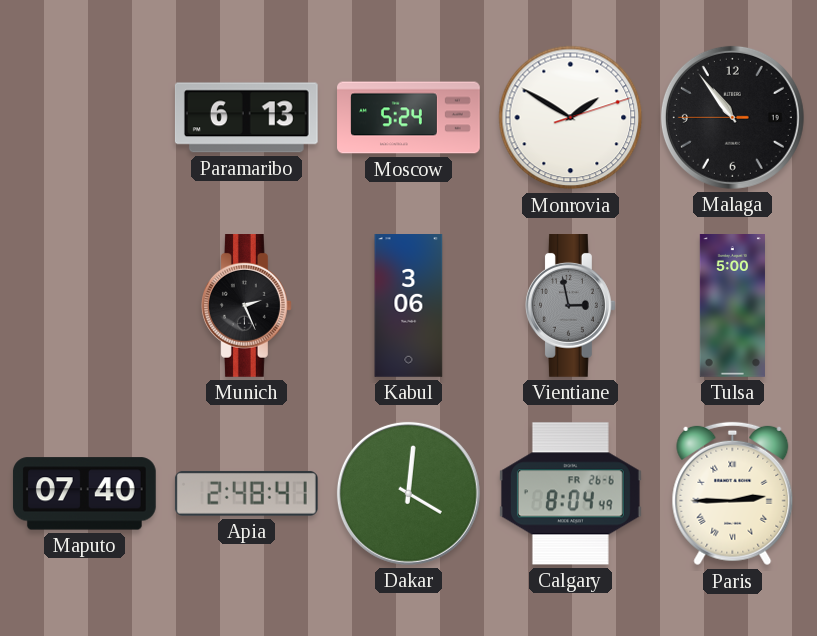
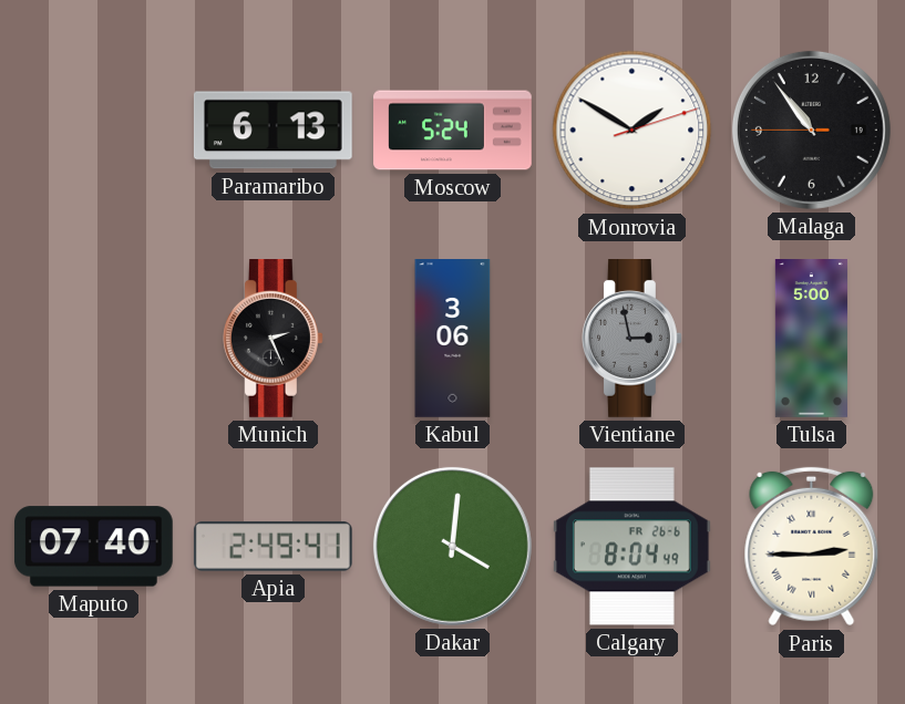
Apia: 2:48 -> 2:49
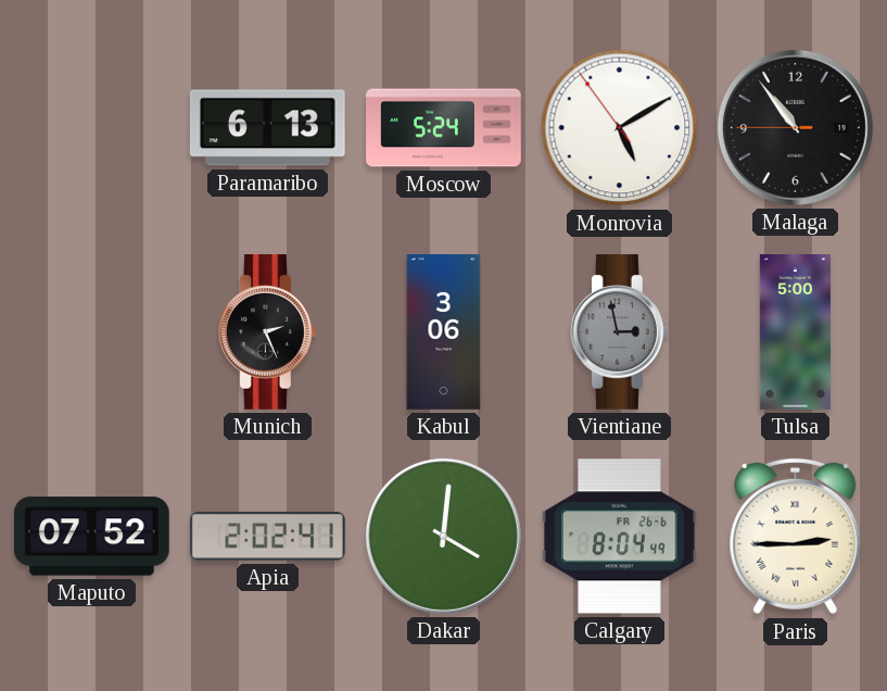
Monrovia: 1:50 -> 5:09
Maputo: 07:40 -> 07:52
Apia: 2:49 -> 2:02
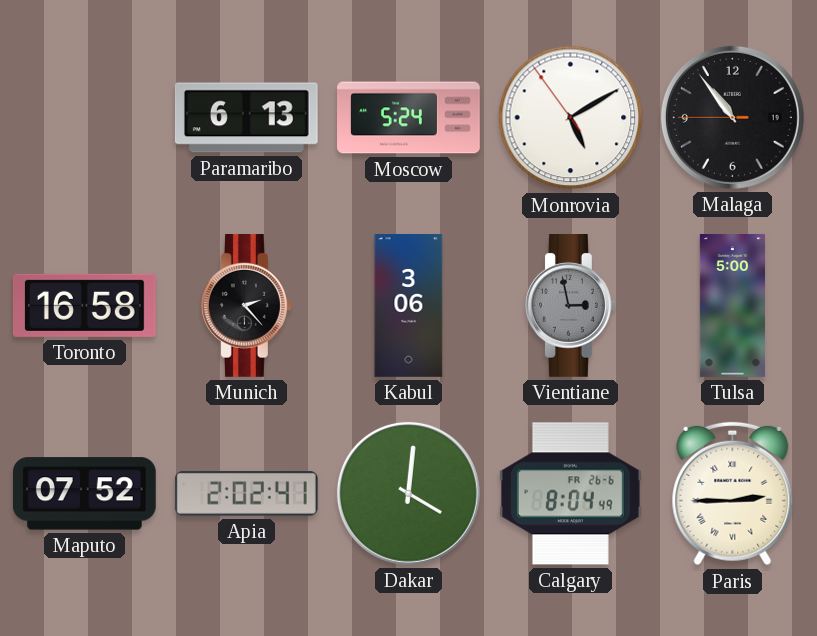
Toronto: none -> 16:58
Munich: 2:26 -> 2:23
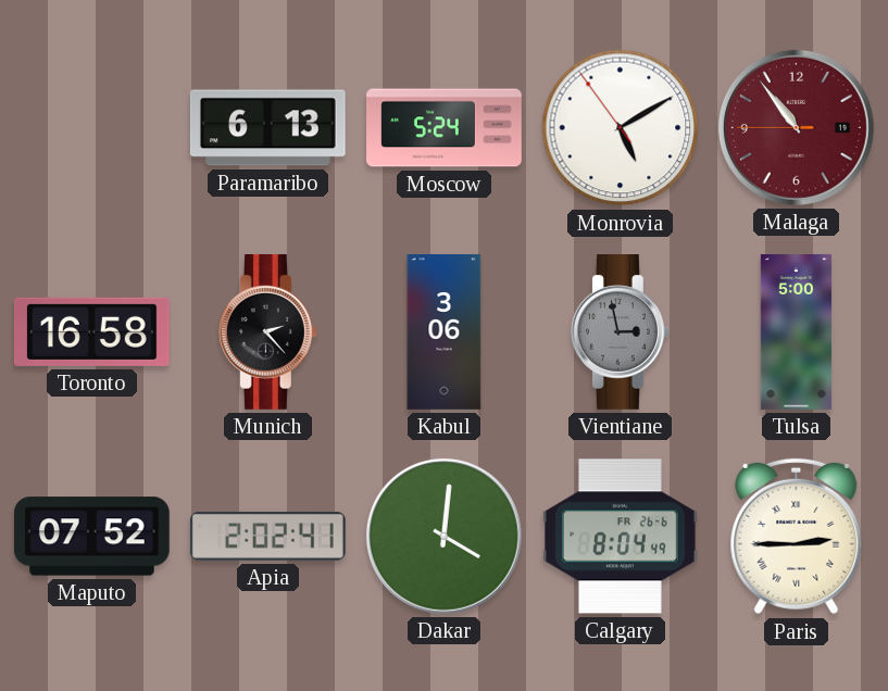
Malaga dial: black -> burgundy
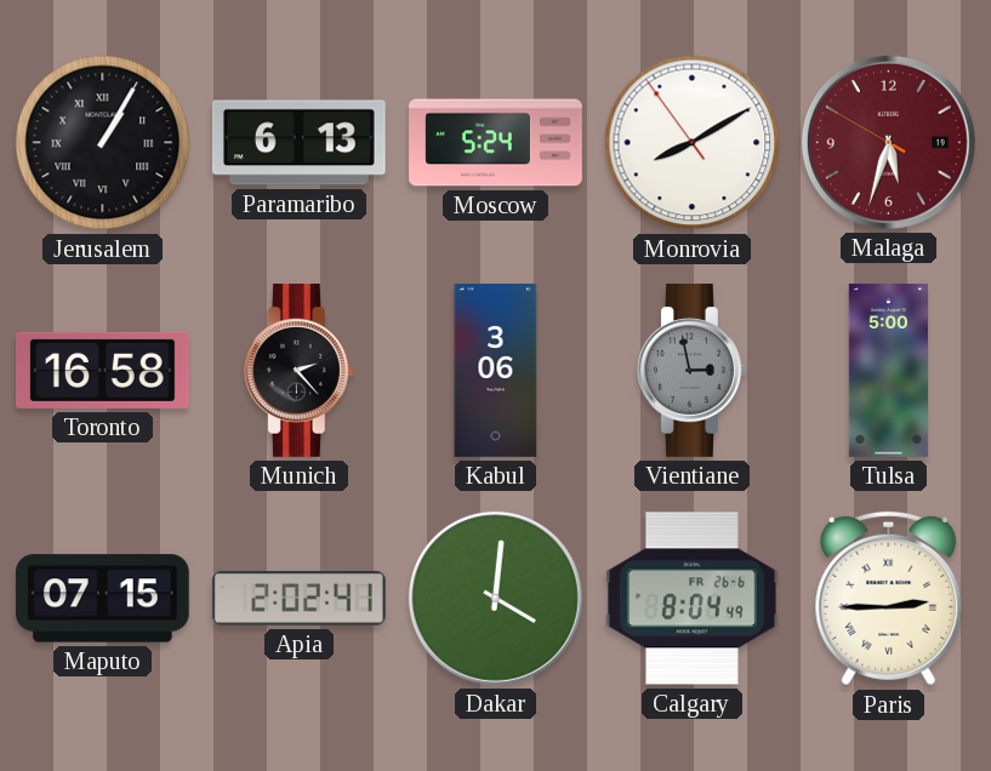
Jerusalem: none -> 1:05
Monrovia: 5:09 -> 8:09
Malaga: 10:53 -> 5:32
Maputo: 07:52 -> 07:15
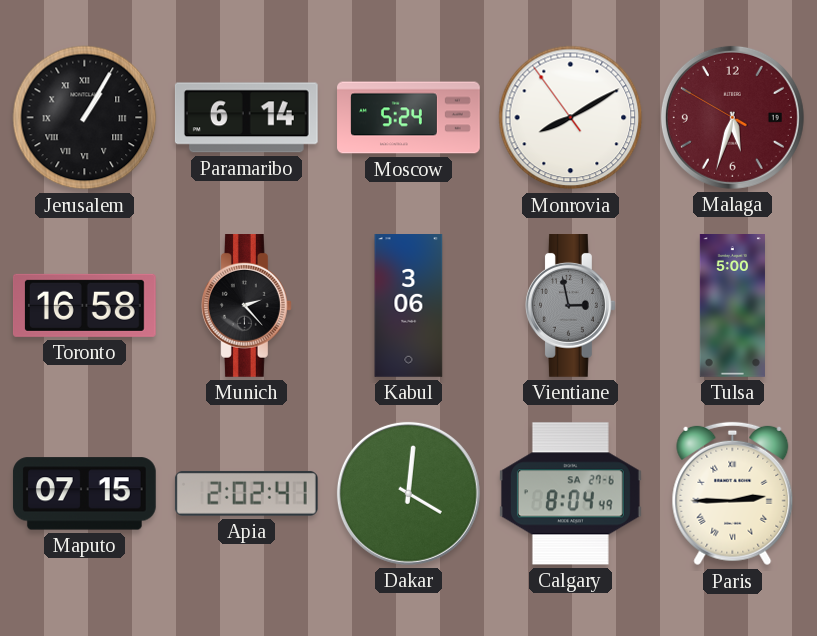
Paramaribo: 6:13 -> 6:14
Calgary date: FR 26-6 -> SA 27-6
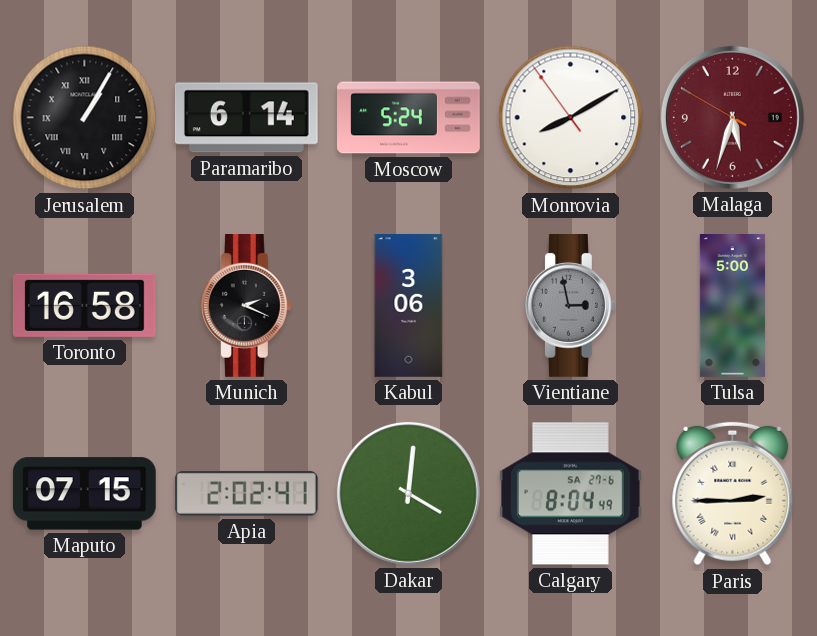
Munich: 2:23 -> 2:19
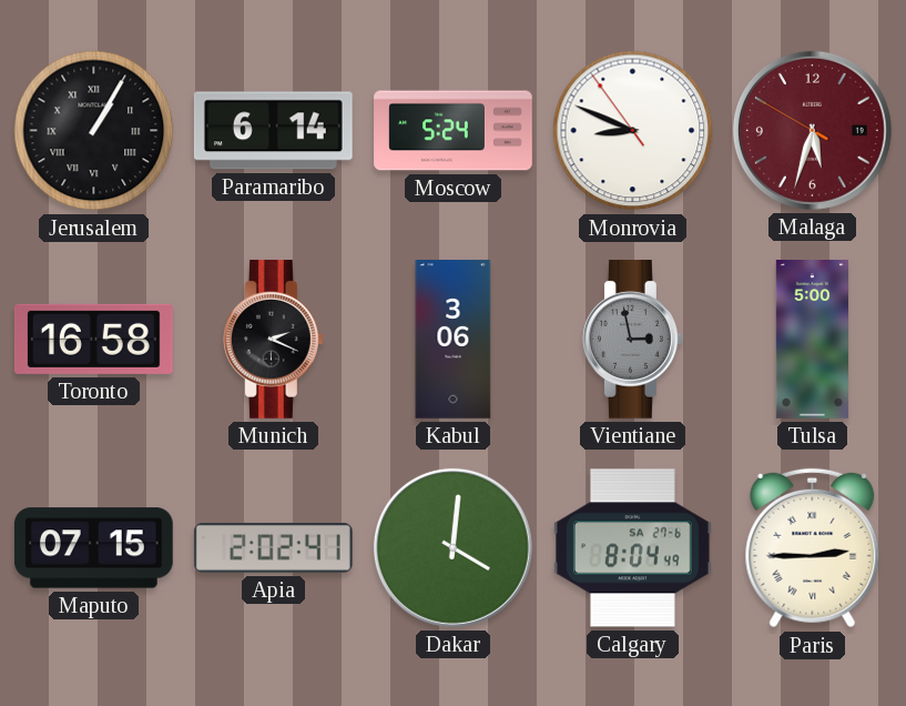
Monrovia: 8:09 -> 8:48
